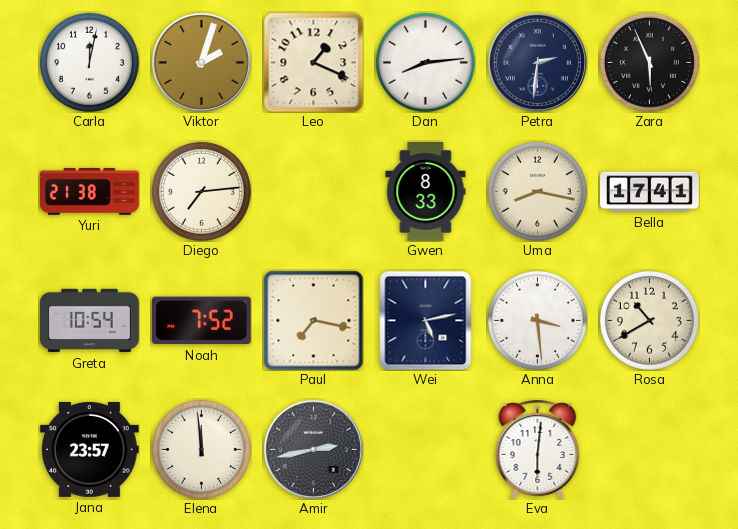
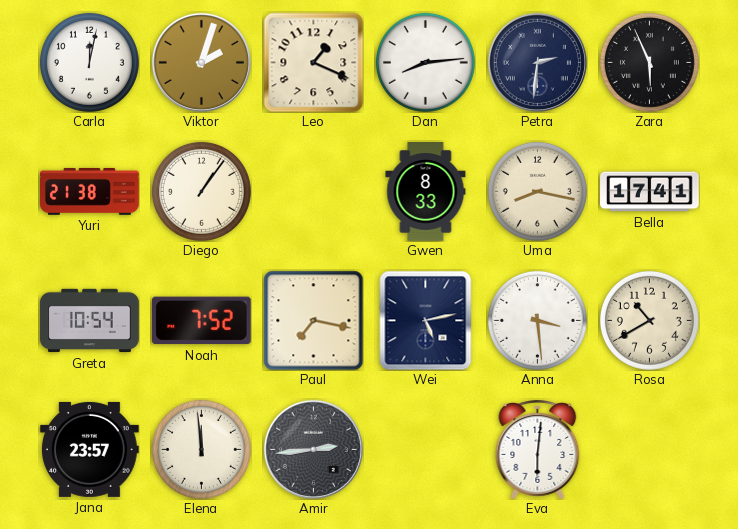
Diego: 7:14 -> 1:06
Amir: 2:43 -> 2:44
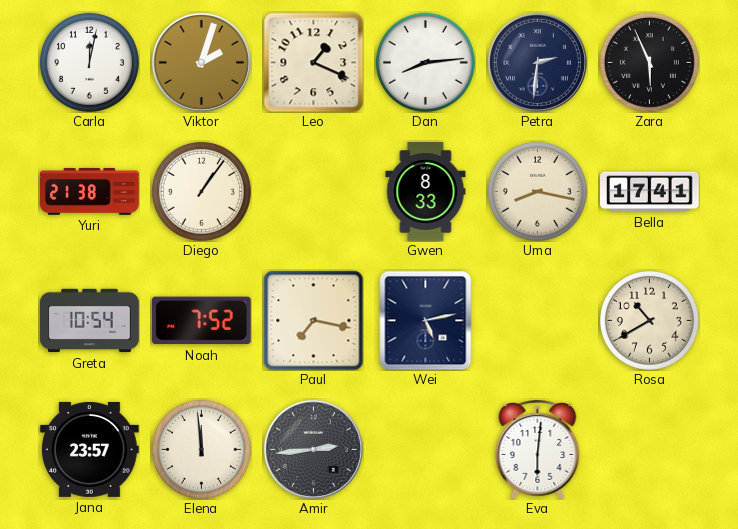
Anna: 3:29 -> none
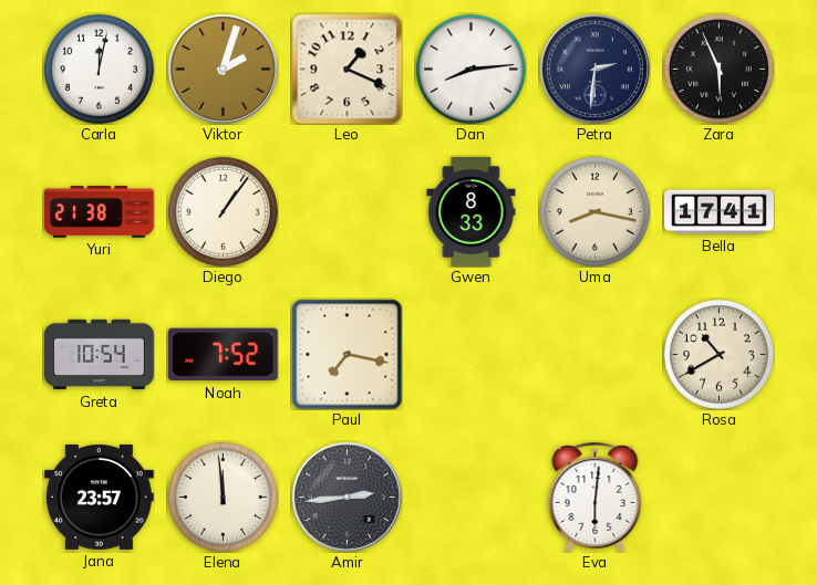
Wei: 5:13 -> none
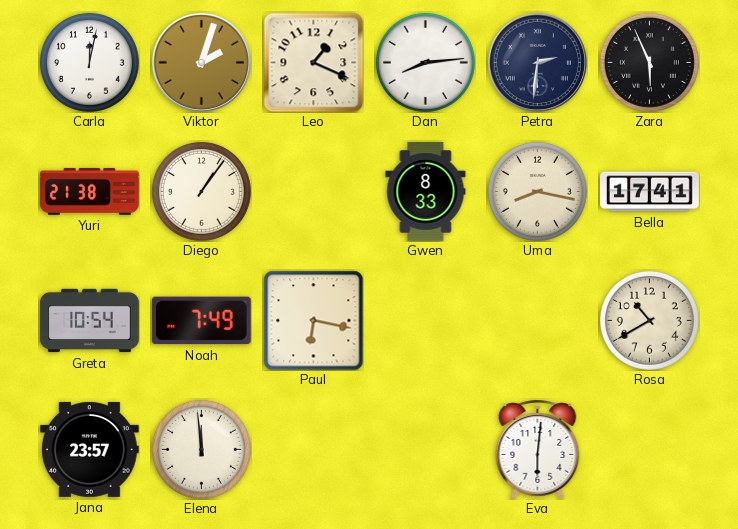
Noah: 7:52 -> 7:49
Paul: 7:17 -> 6:17
Amir: 2:44 -> none
